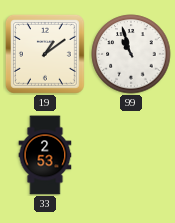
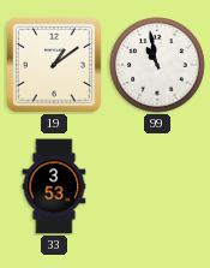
99: 10:57 -> 10:58
33: 2:53 -> 3:53
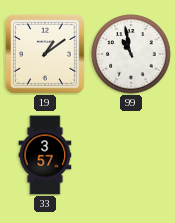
33: 3:53 -> 3:57
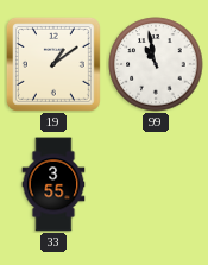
33: 3:57 -> 3:55
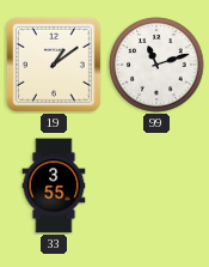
99: 10:58 -> 11:12
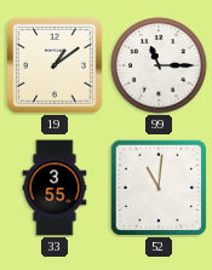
99: 11:12 -> 11:15
52: none -> 11:01
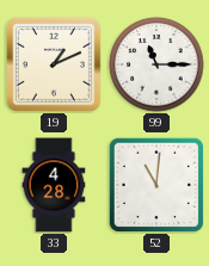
19: 1:09 -> 1:11
33: 3:55 -> 4:28
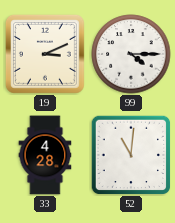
19: 1:11 -> 3:11
99: 11:15 -> 4:15
